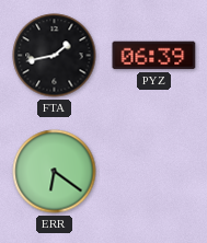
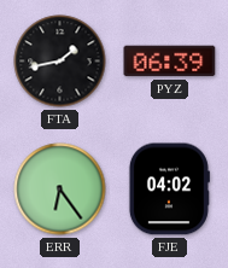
ERR: 6:21 -> 6:24
FJE: none -> 04:02
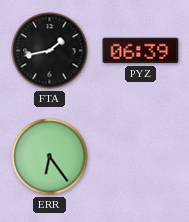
FJE: 04:02 -> none
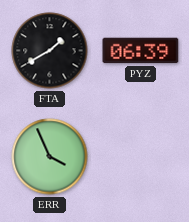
FTA: 1:43 -> 1:40
ERR: 6:24 -> 3:56
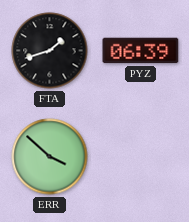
FTA: 1:40 -> 1:42
ERR: 3:56 -> 3:52
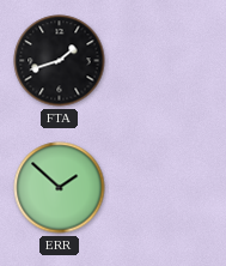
PYZ: 06:39 -> none
ERR: 3:52 -> 1:52
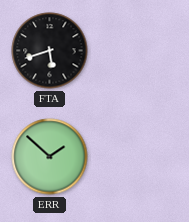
FTA: 1:42 -> 5:42
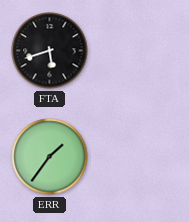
ERR: 1:52 -> 1:36
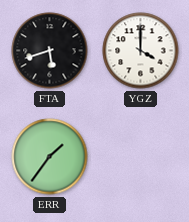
YGZ: none -> 4:00
